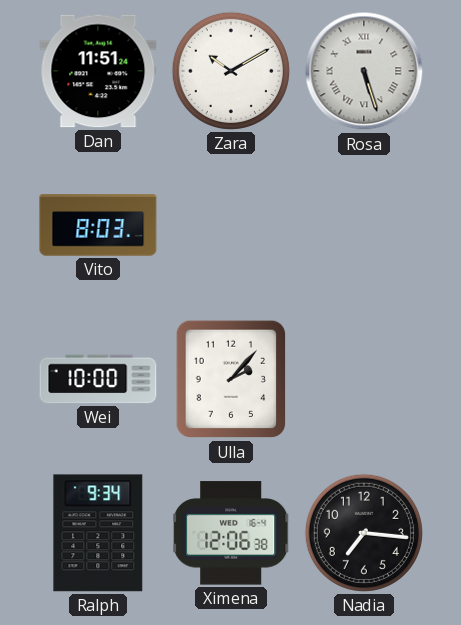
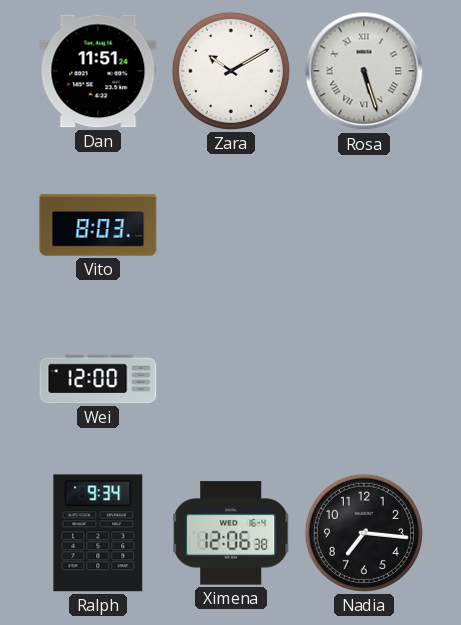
Wei: 10:00 -> 12:00
Ulla: 2:07 -> none
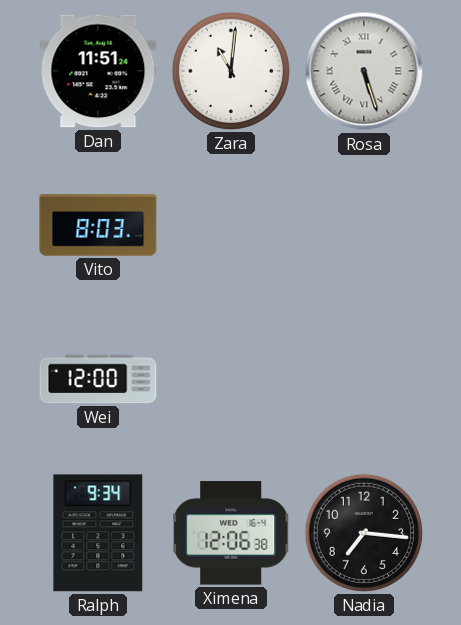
Zara: 10:10 -> 11:01
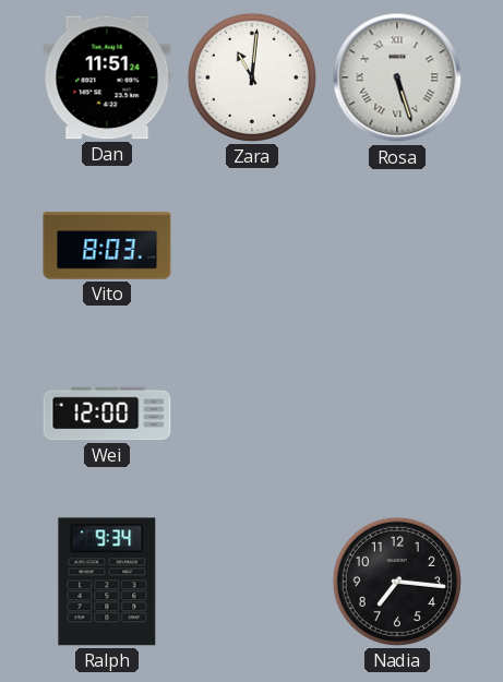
Ximena: 12:06 -> none
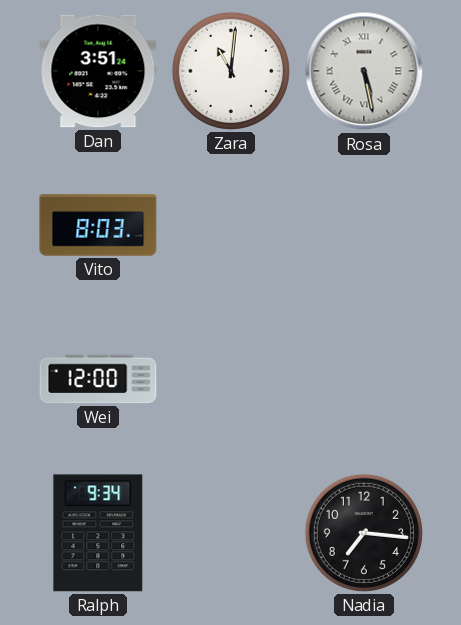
Dan: 11:51 -> 3:51
Rosa: 5:27 -> 5:28
